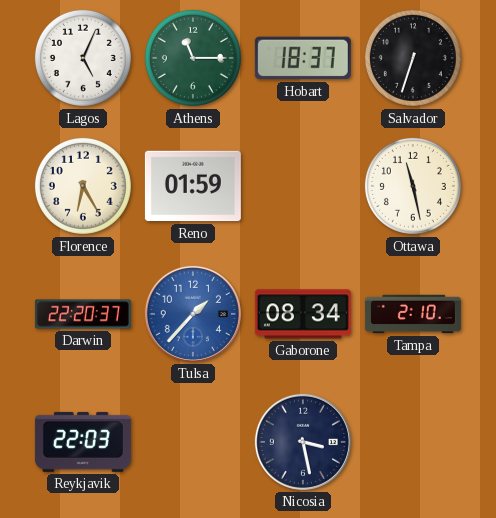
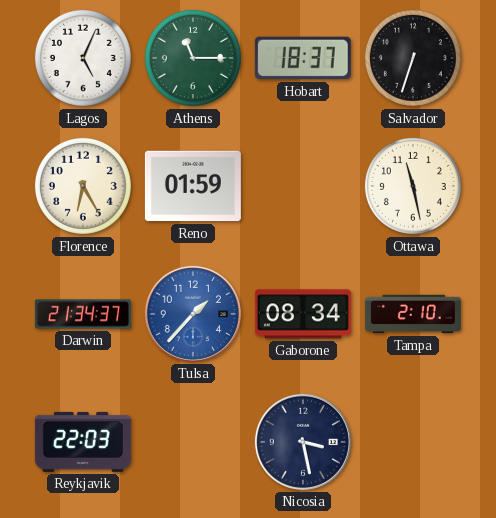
Darwin: 22:20 -> 21:34
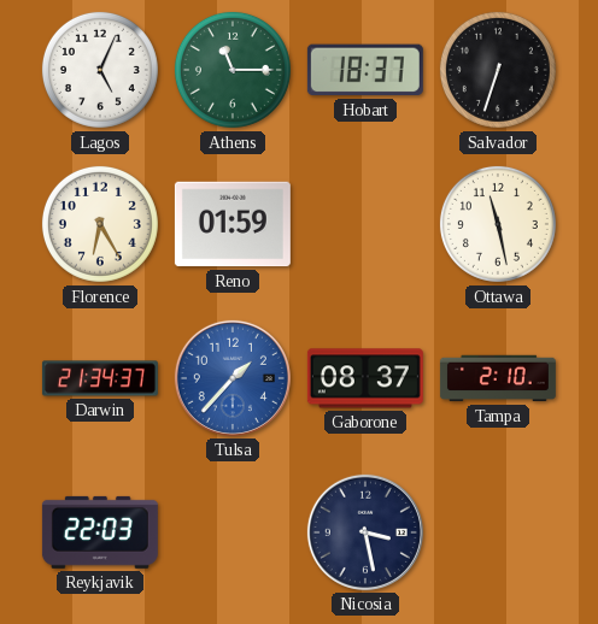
Gaborone: 08:34 -> 08:37
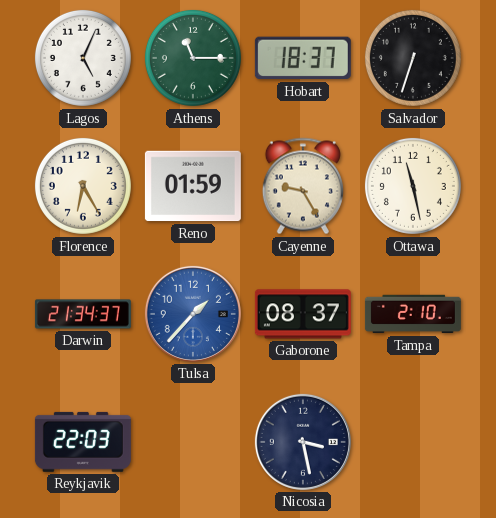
Cayenne: none -> 9:25
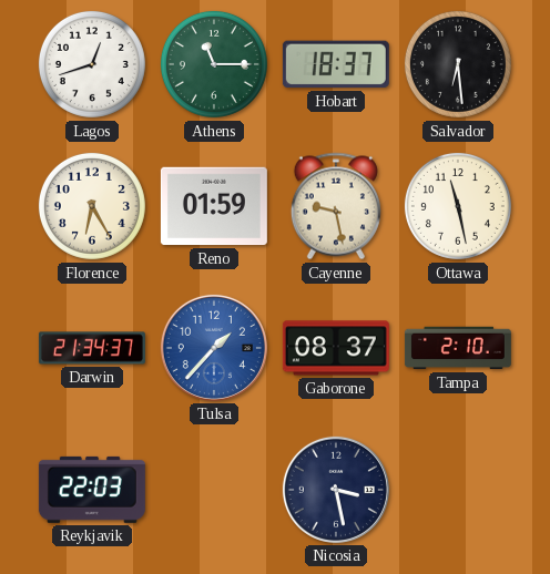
Lagos: 5:04 -> 12:42
Salvador: 6:33 -> 6:29
Cayenne: 9:25 -> 9:28
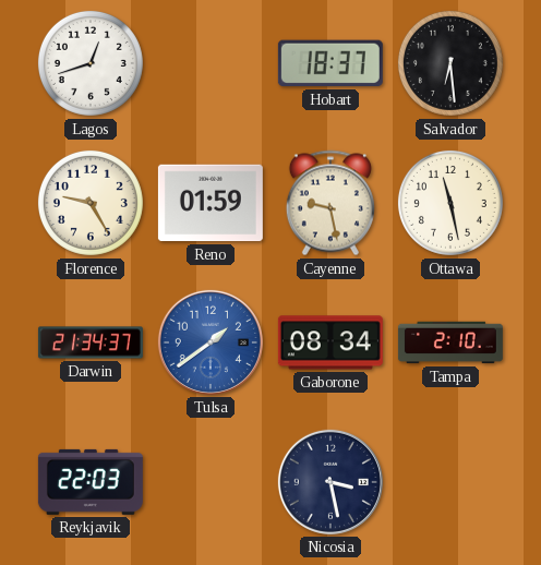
Athens: 11:15 -> none
Florence: 6:25 -> 9:25
Tulsa: 1:37 -> 1:39
Gaborone: 08:37 -> 08:34
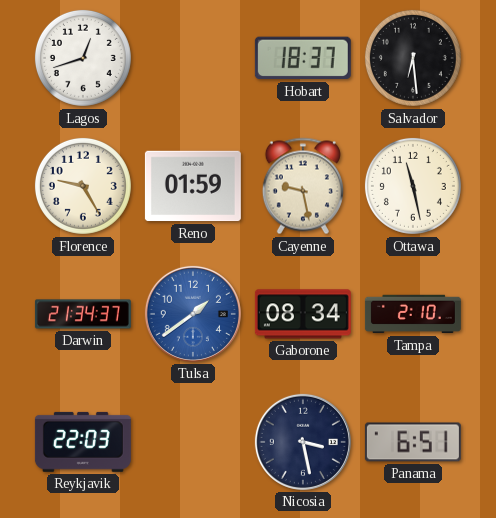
Panama: none -> 6:51
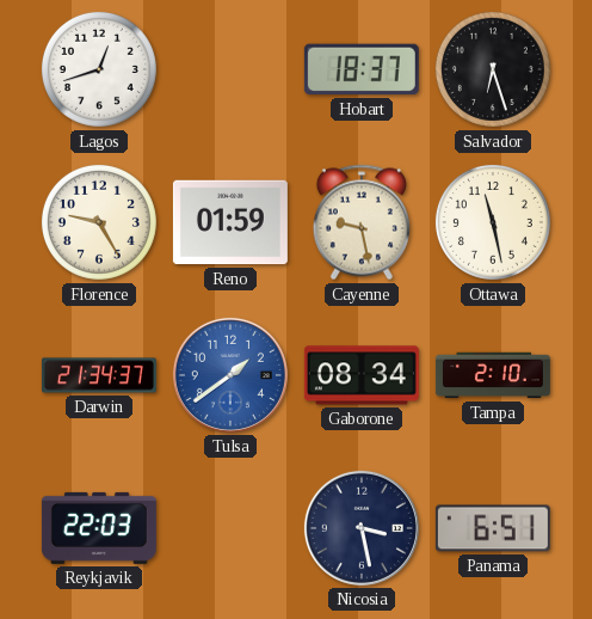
Salvador: 6:29 -> 6:27
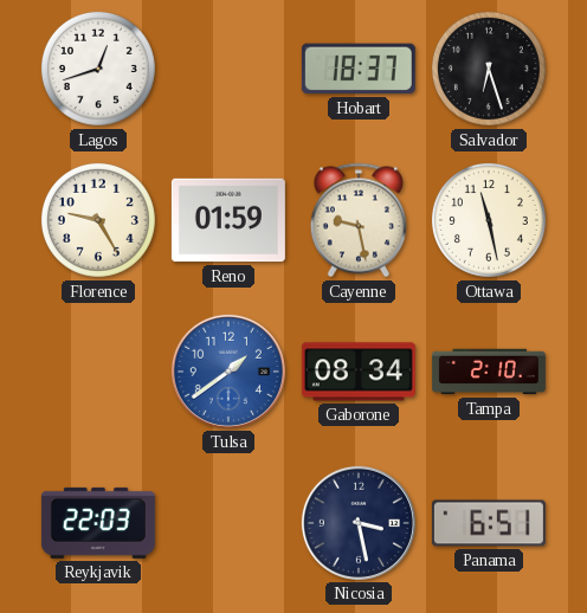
Darwin: 21:34 -> none
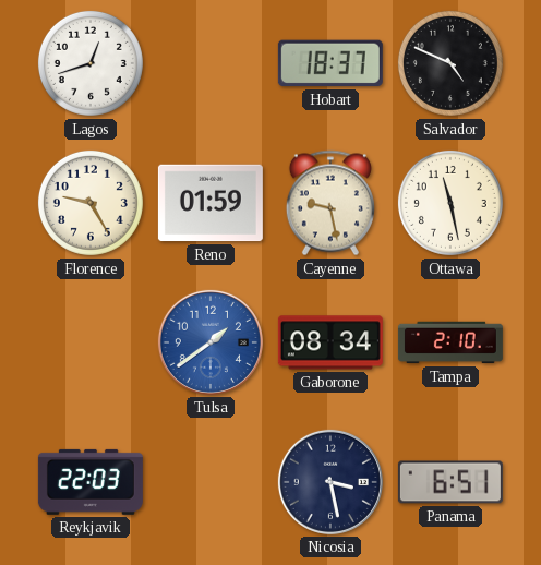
Salvador: 6:27 -> 4:49
